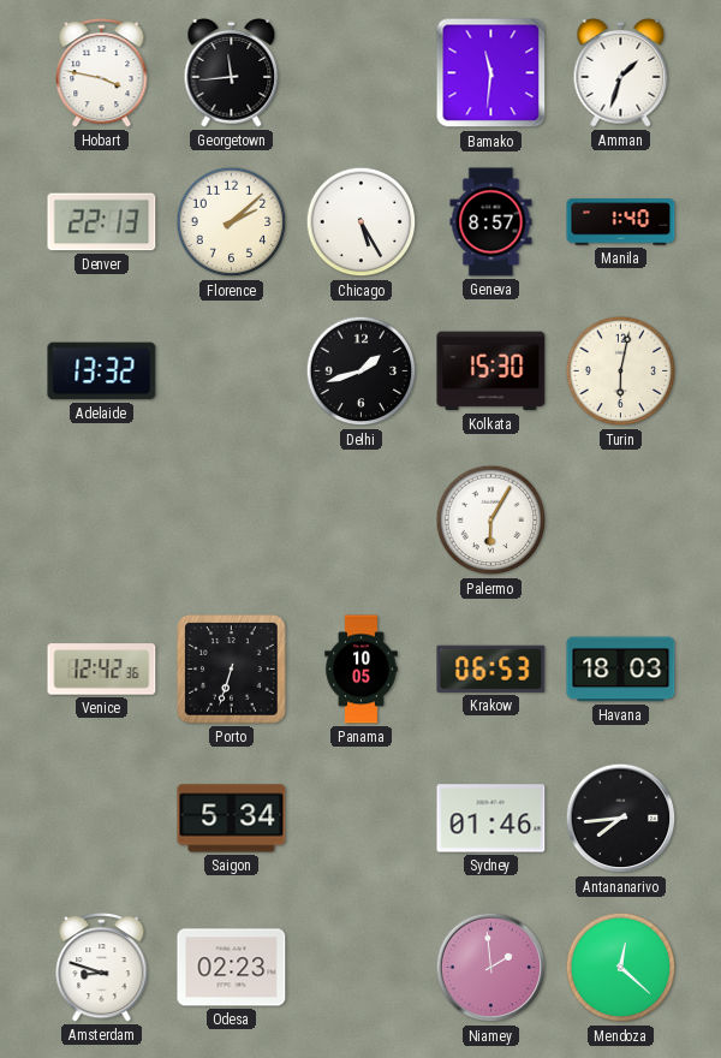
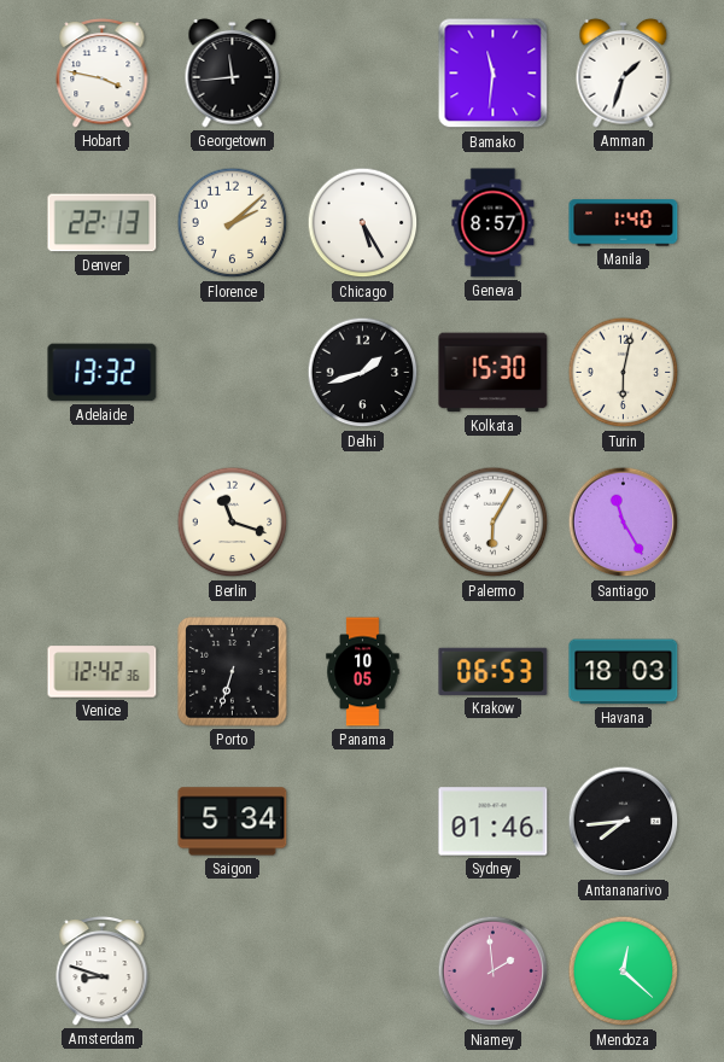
Berlin: none -> 11:18
Santiago: none -> 11:25
Odesa: 02:23 -> none
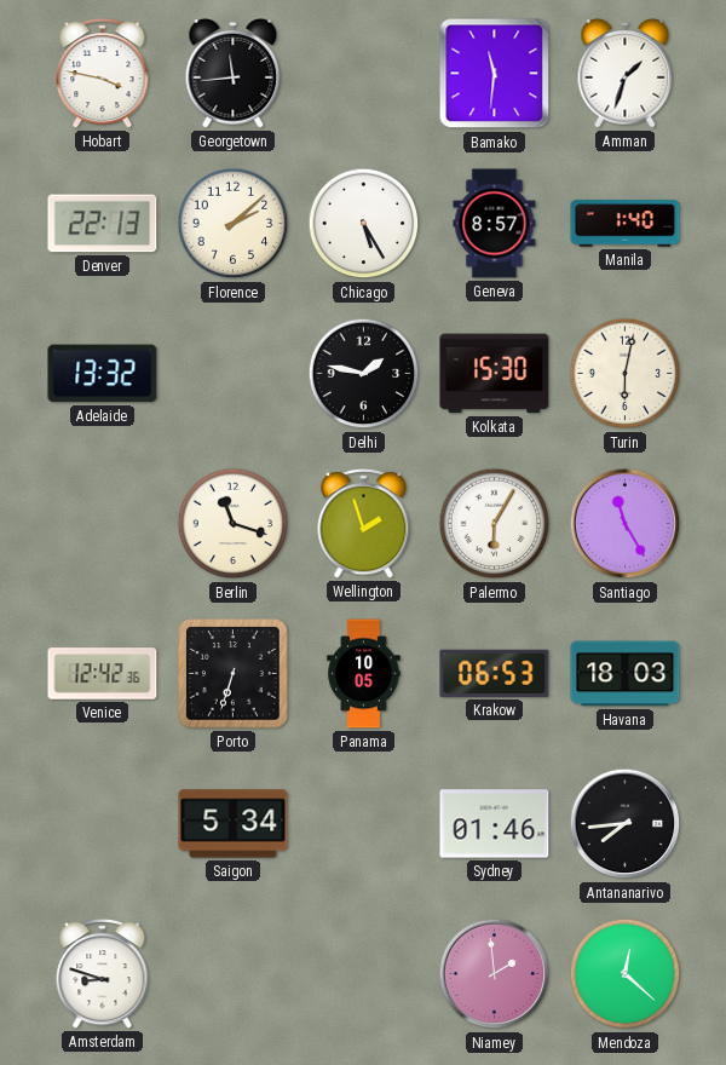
Delhi: 1:42 -> 1:47
Wellington: none -> 1:57
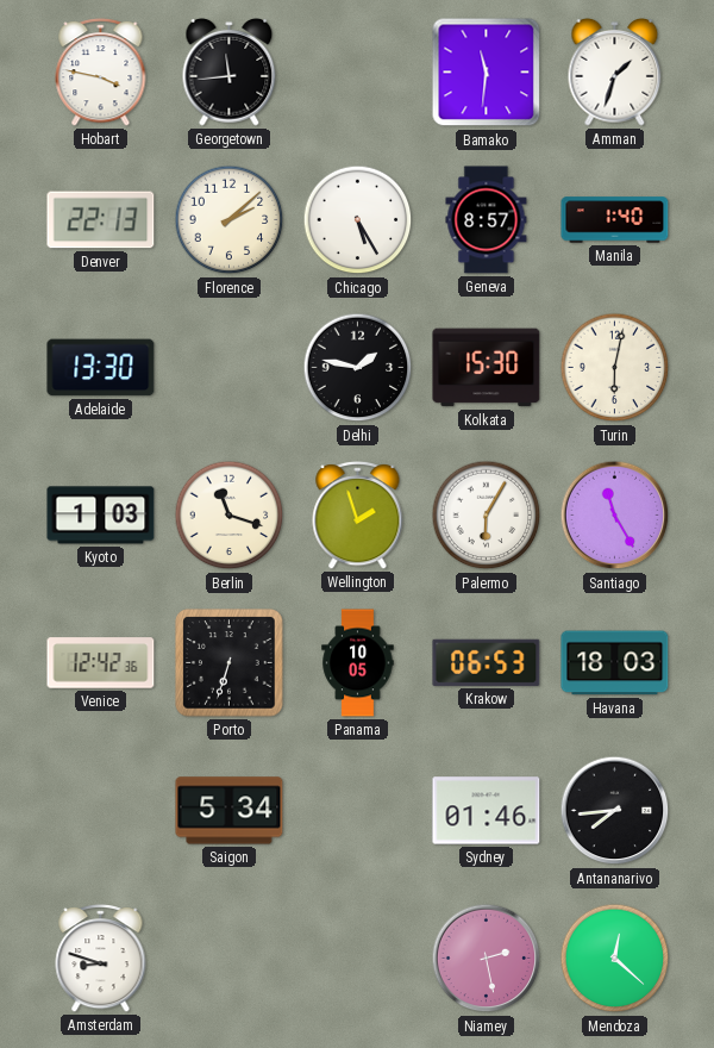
Adelaide: 13:32 -> 13:30
Kyoto: none -> 1:03
Niamey: 1:59 -> 2:28
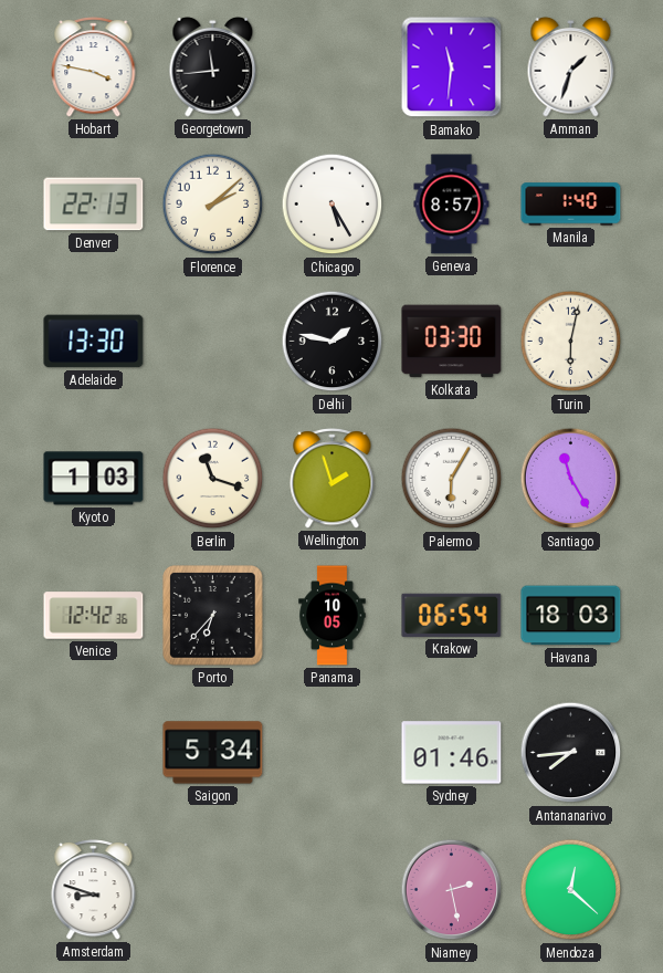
Kolkata: 15:30 -> 03:30
Porto: 6:33 -> 6:37
Krakow: 06:53 -> 06:54
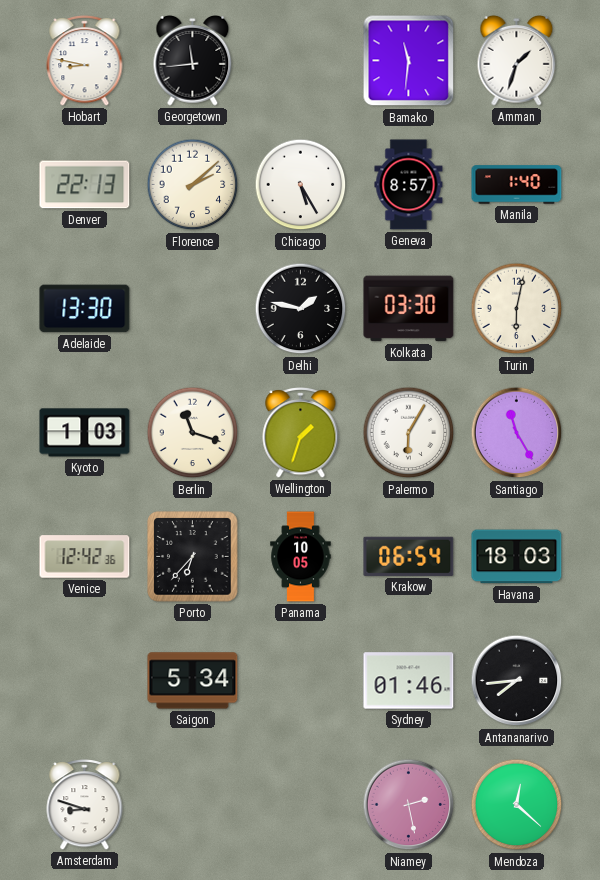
Hobart: 3:47 -> 8:47
Wellington: 1:57 -> 1:33
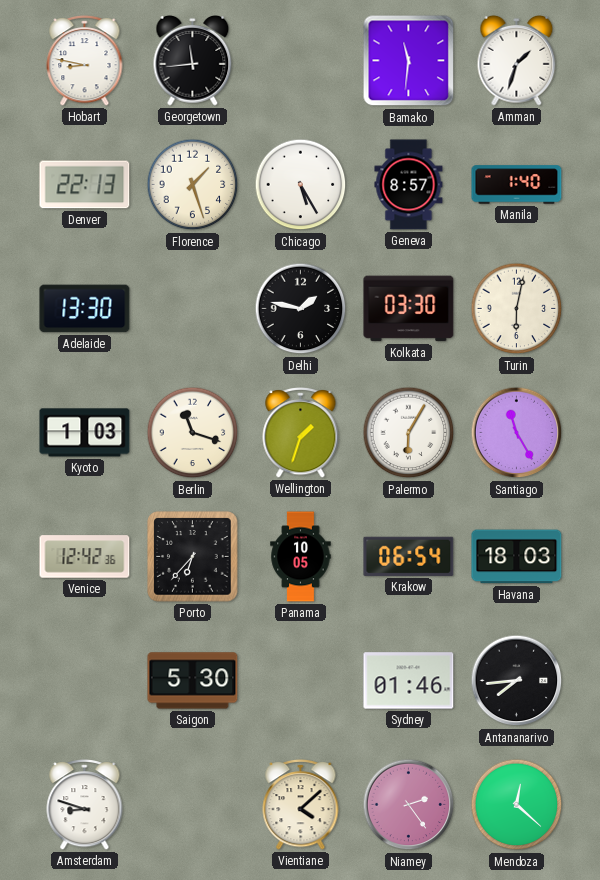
Florence: 2:08 -> 1:27
Saigon: 5:34 -> 5:30
Vientiane: none -> 4:08
Niamey: 2:28 -> 2:24
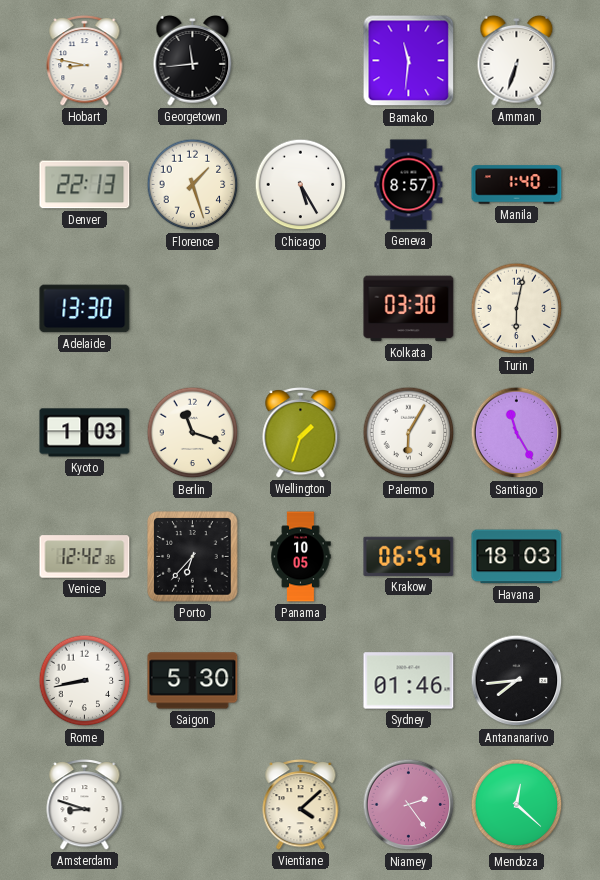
Amman: 1:33 -> 6:33
Delhi: 1:47 -> none
Rome: none -> 8:43
